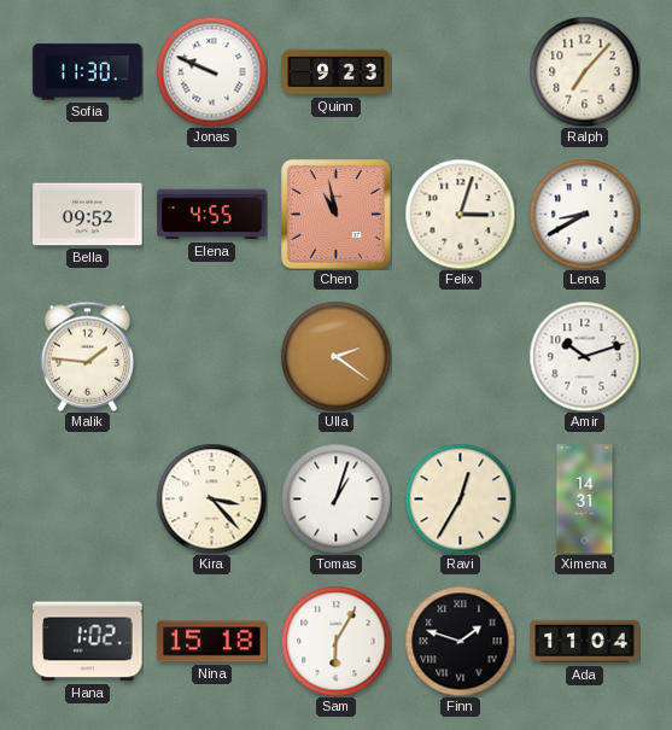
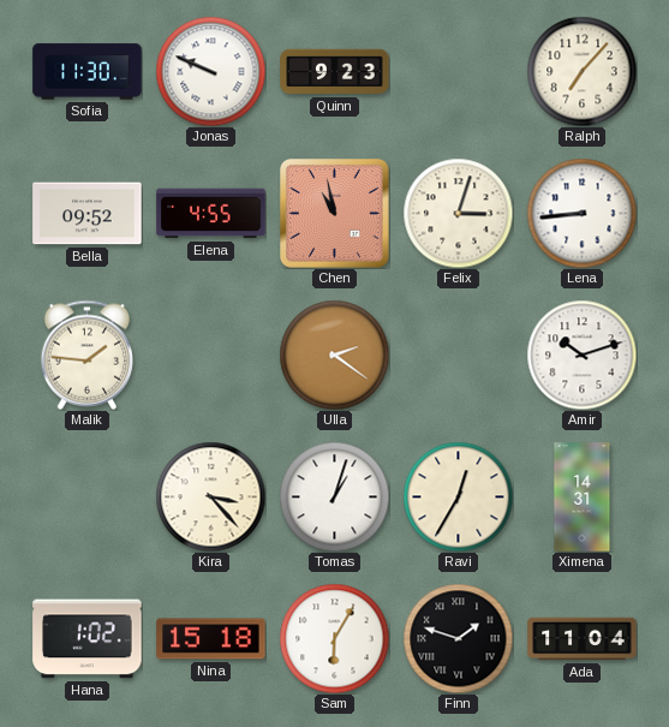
Lena: 8:40 -> 8:44
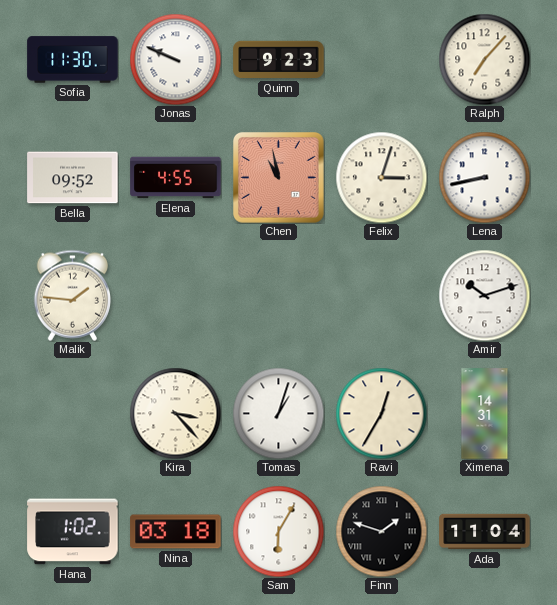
Lena: 8:44 -> 8:43
Ulla: 2:21 -> none
Nina: 15:18 -> 03:18
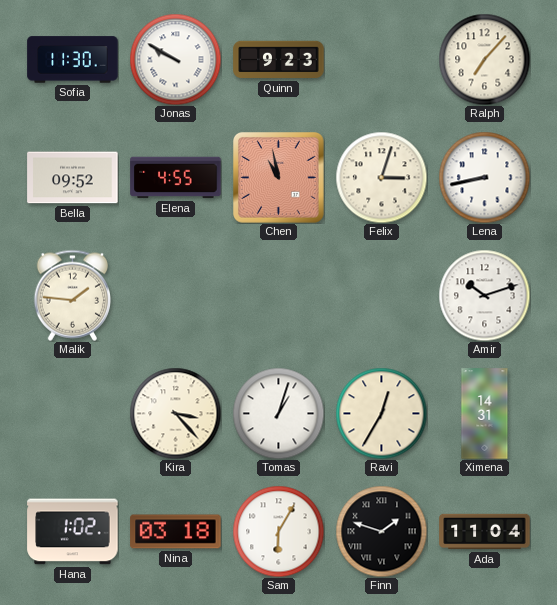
Jonas: 9:49 -> 9:50
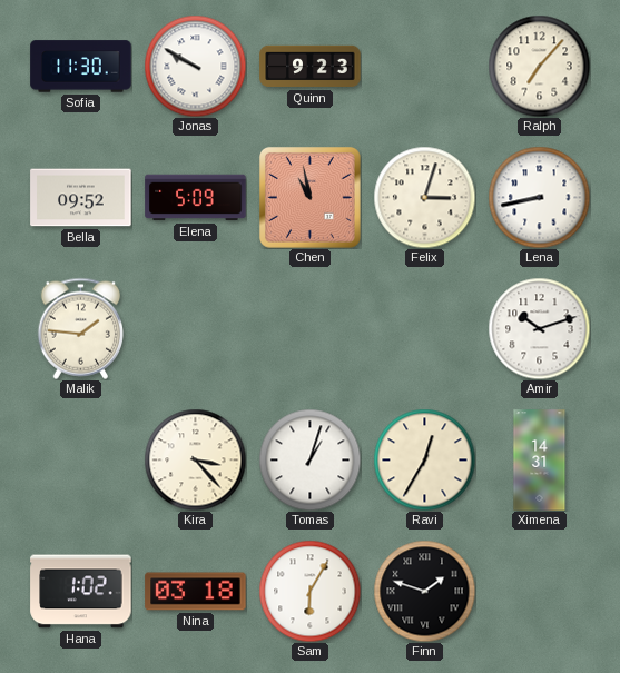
Elena: 4:55 -> 5:09
Ada: 11:04 -> none
